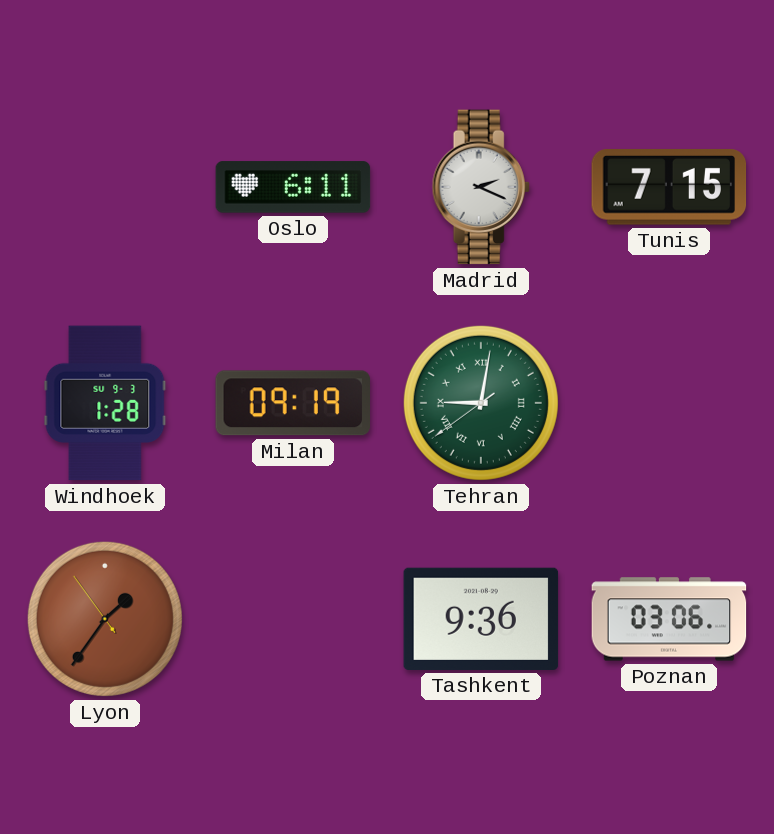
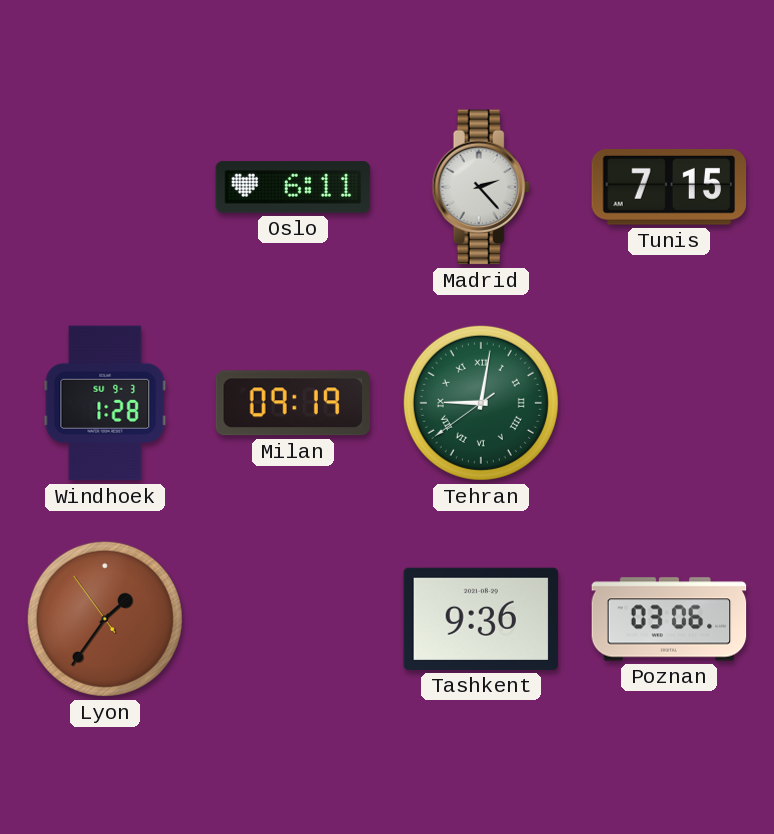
Madrid: 2:19 -> 2:23
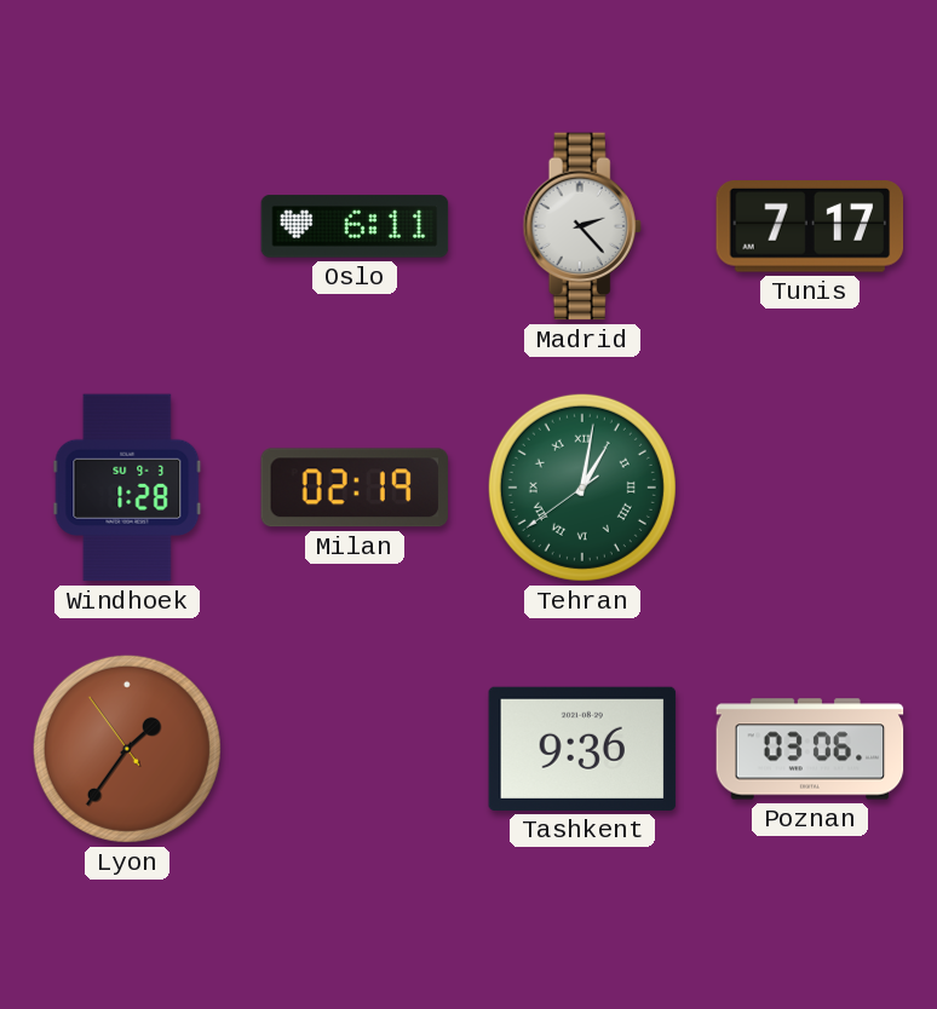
Tunis: 7:15 -> 7:17
Milan: 09:19 -> 02:19
Tehran: 9:01 -> 1:01
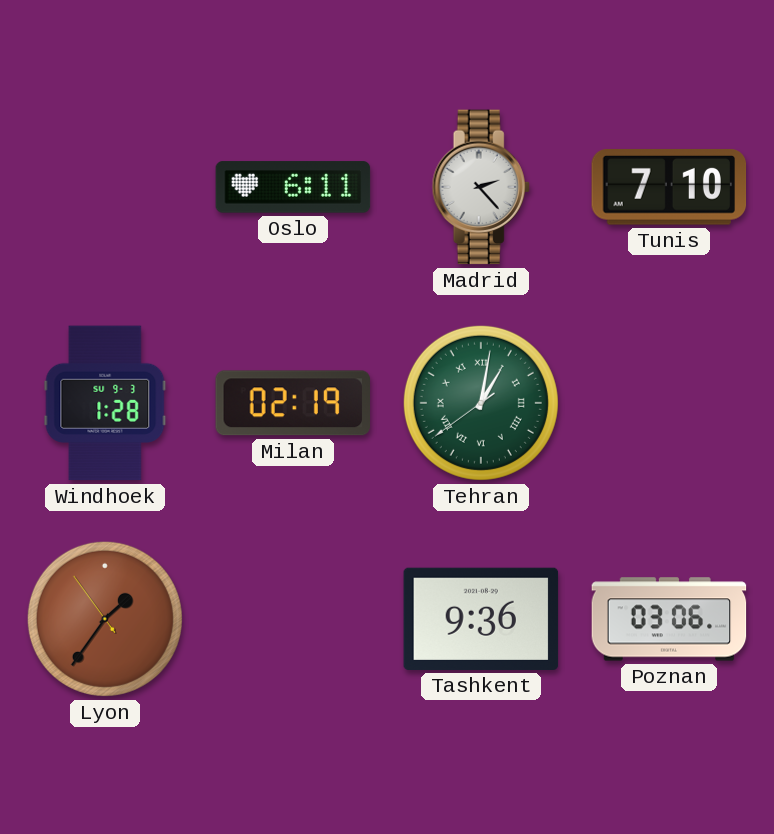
Tunis: 7:17 -> 7:10
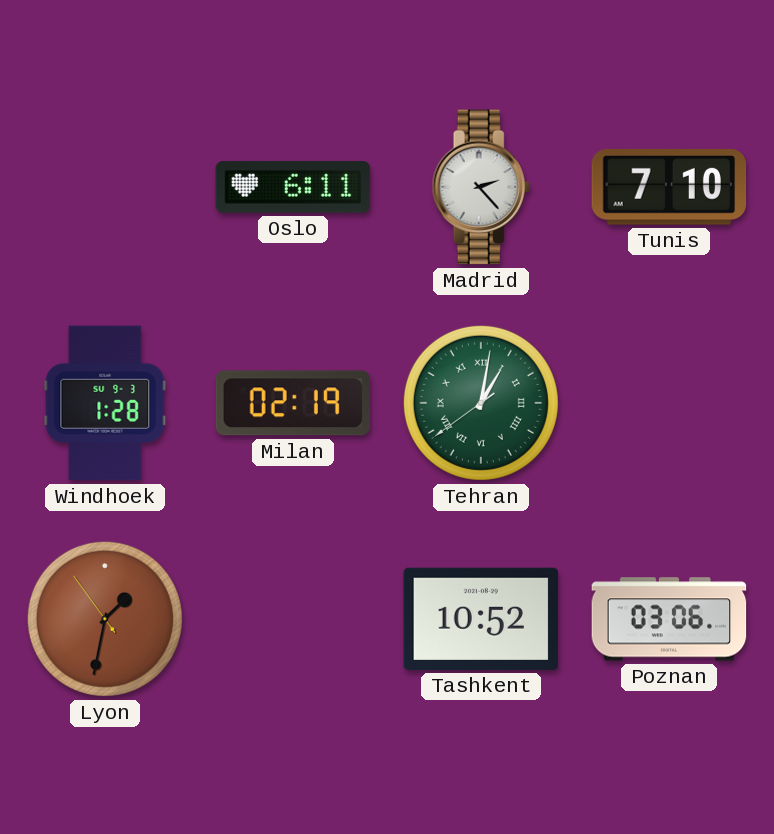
Lyon: 1:35 -> 1:31
Tashkent: 9:36 -> 10:52
